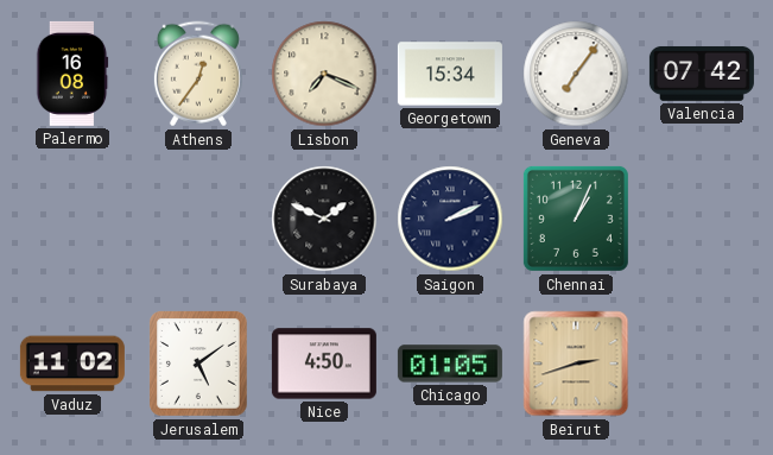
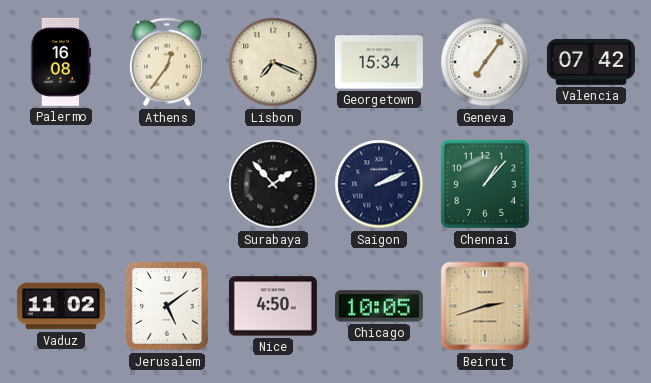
Surabaya: 1:49 -> 1:53
Chennai: 1:04 -> 1:07
Chicago: 01:05 -> 10:05
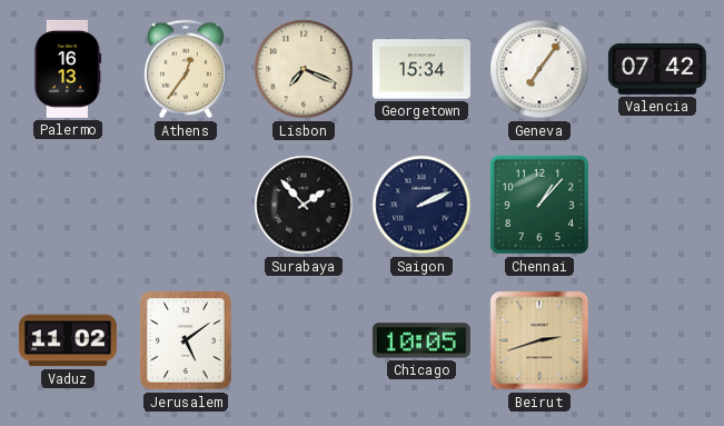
Palermo: 16:08 -> 16:13
Nice: 4:50 -> none
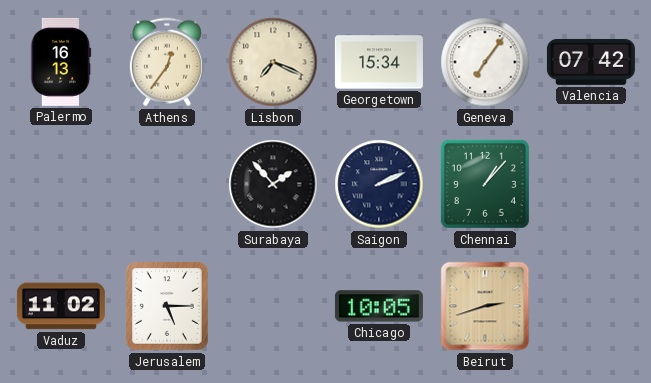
Jerusalem: 5:09 -> 5:15
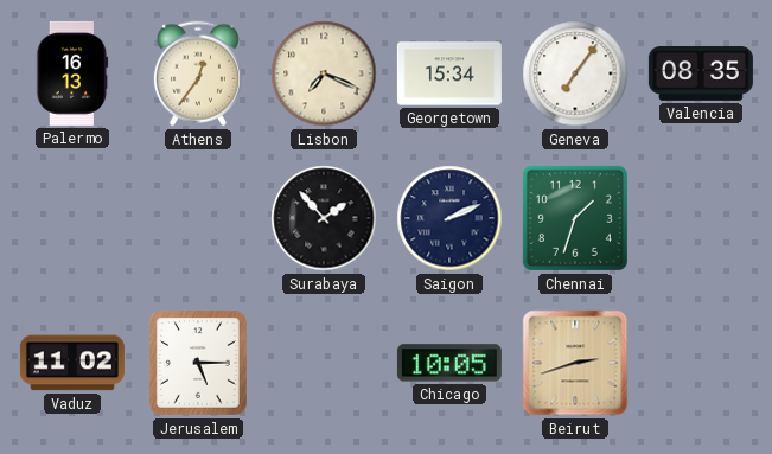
Valencia: 07:42 -> 08:35
Chennai: 1:07 -> 1:33
